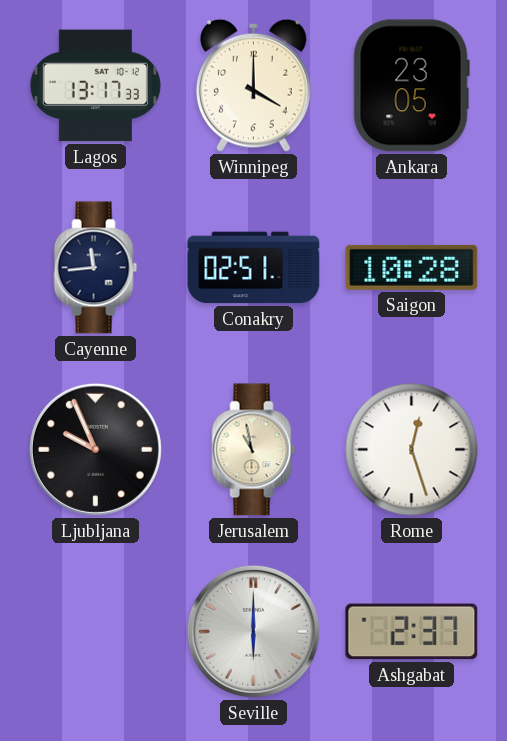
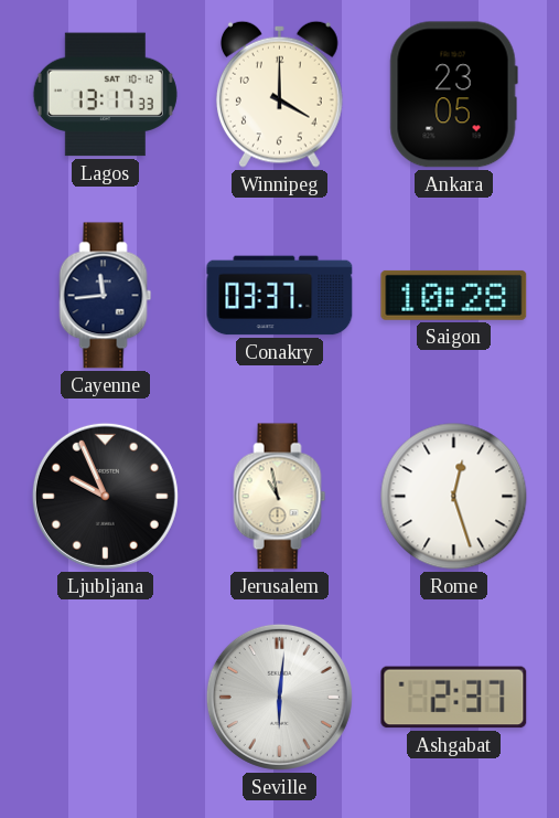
Conakry: 02:51 -> 03:37
Seville: 6:00 -> 6:01
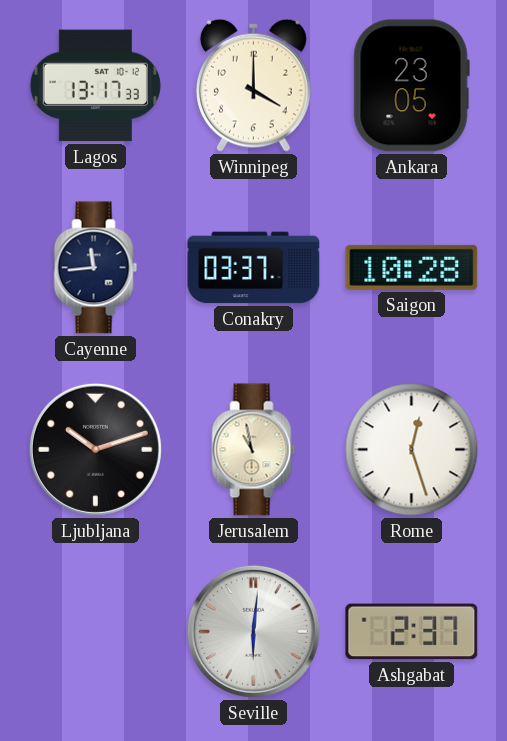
Ljubljana: 9:56 -> 10:12
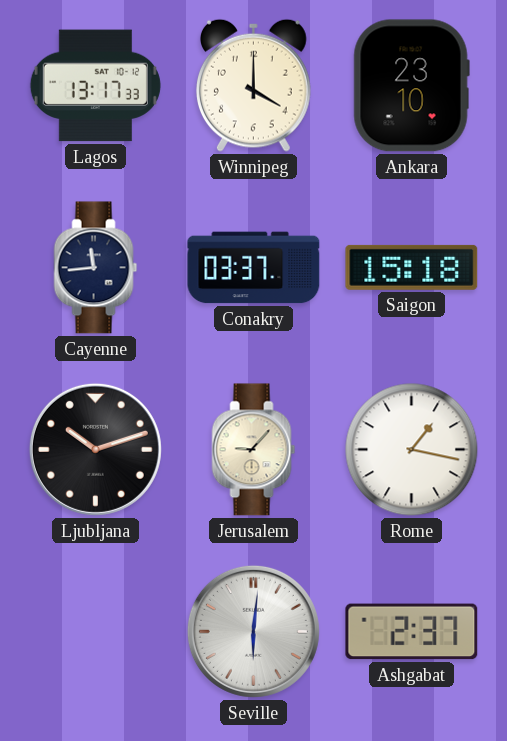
Ankara: 23:05 -> 23:10
Saigon: 10:28 -> 15:18
Jerusalem: 10:58 -> 9:07
Rome: 12:27 -> 1:17
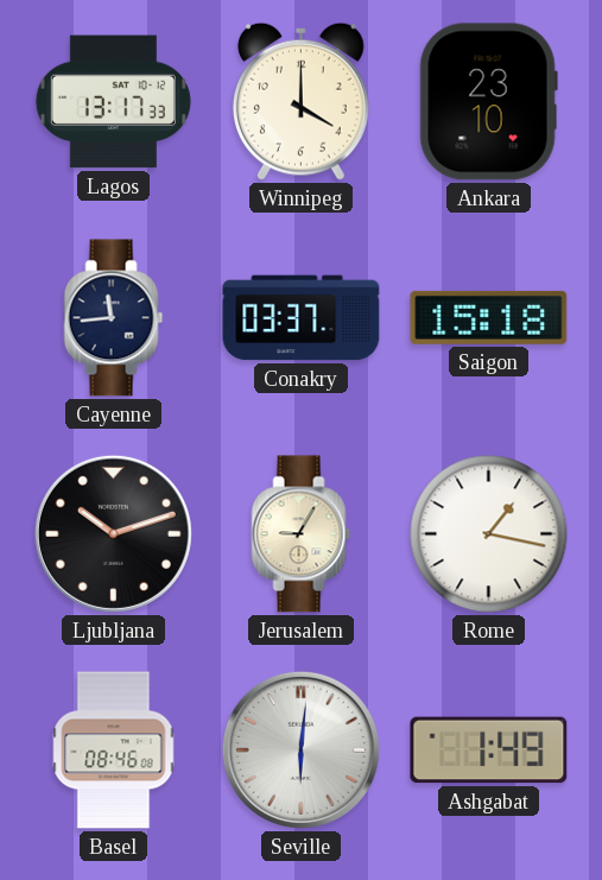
Jerusalem: 9:07 -> 9:05
Basel: none -> 08:46
Ashgabat: 2:37 -> 1:49
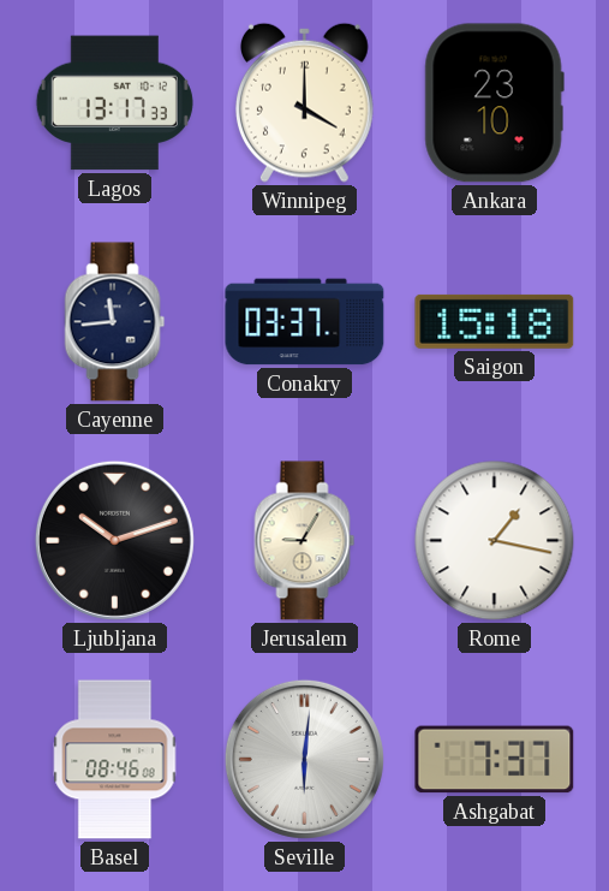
Ashgabat: 1:49 -> 7:37
